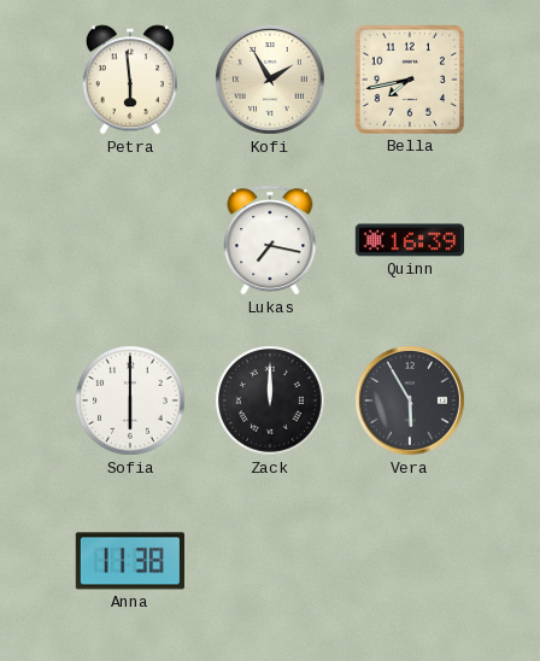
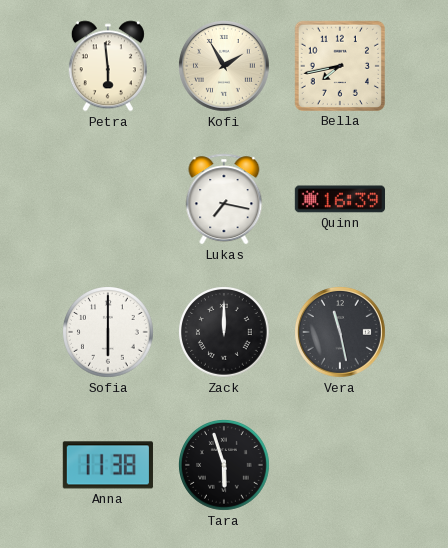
Vera: 5:55 -> 11:28
Tara: none -> 5:57
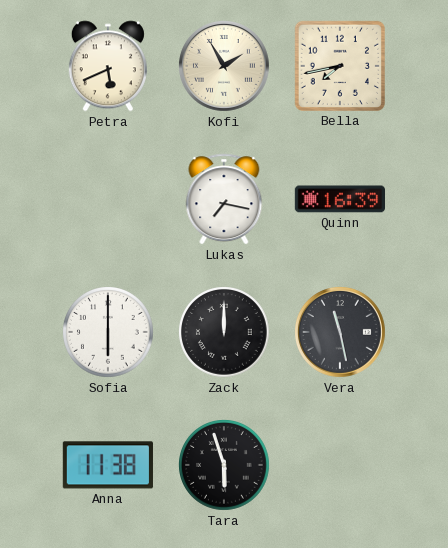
Petra: 5:59 -> 5:41
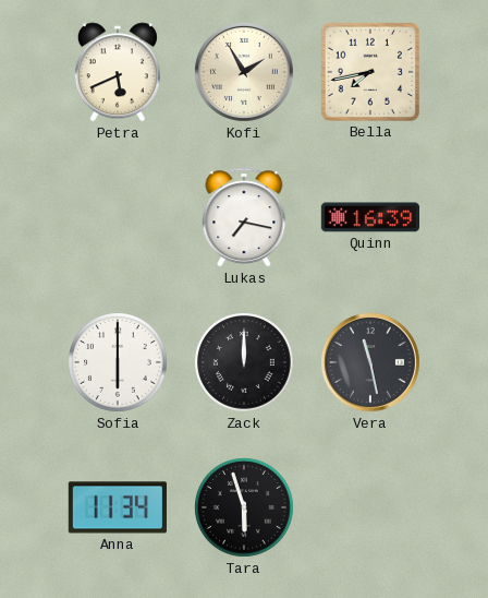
Anna: 11:38 -> 11:34
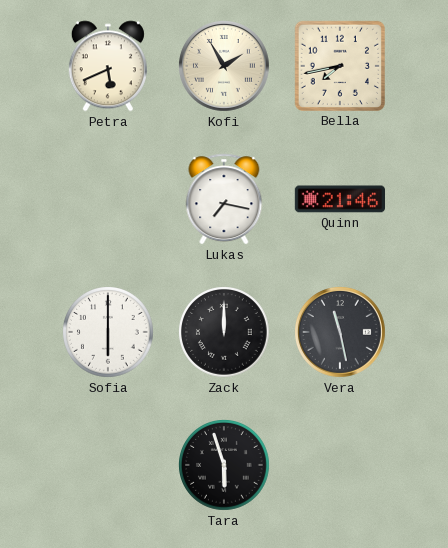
Quinn: 16:39 -> 21:46
Anna: 11:34 -> none
